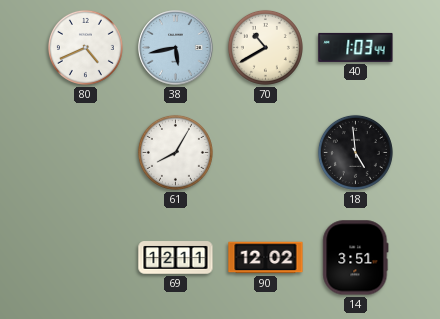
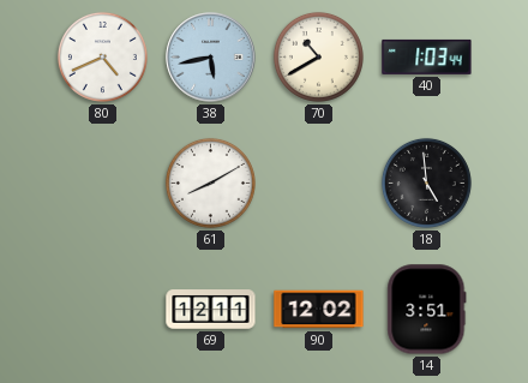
61: 8:05 -> 8:10
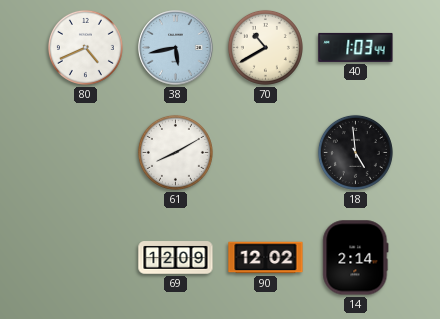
69: 12:11 -> 12:09
14: 3:51 -> 2:14
